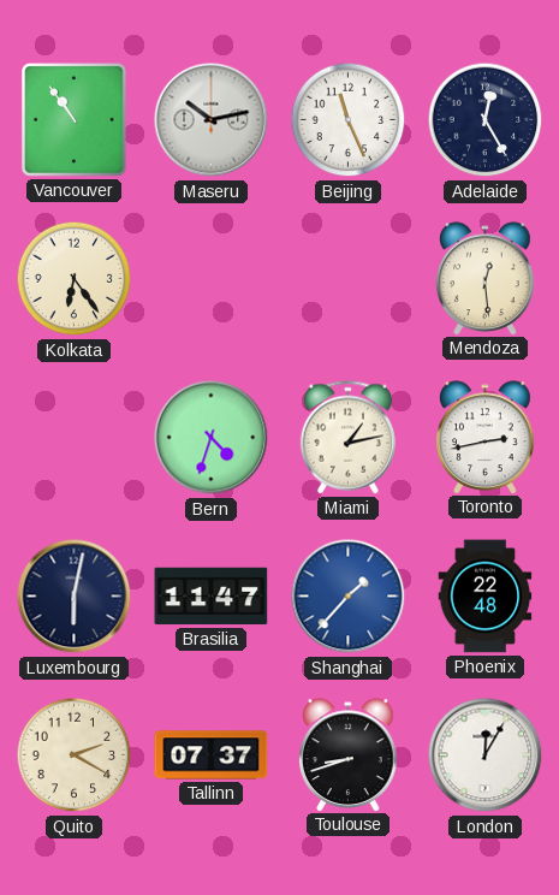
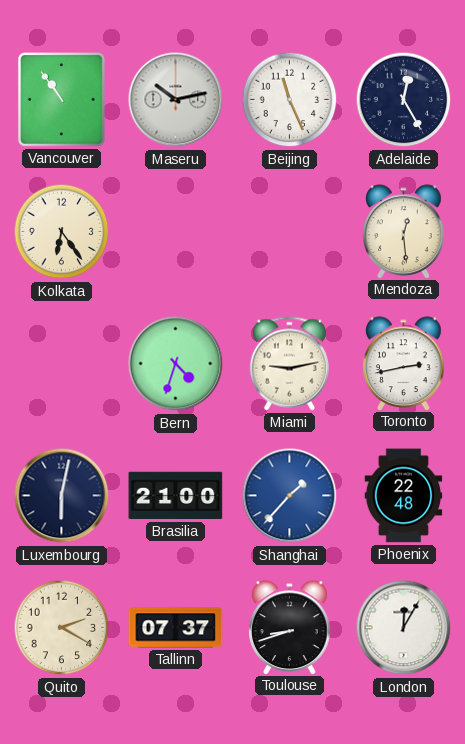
Miami: 1:13 -> 9:13
Brasilia: 11:47 -> 21:00
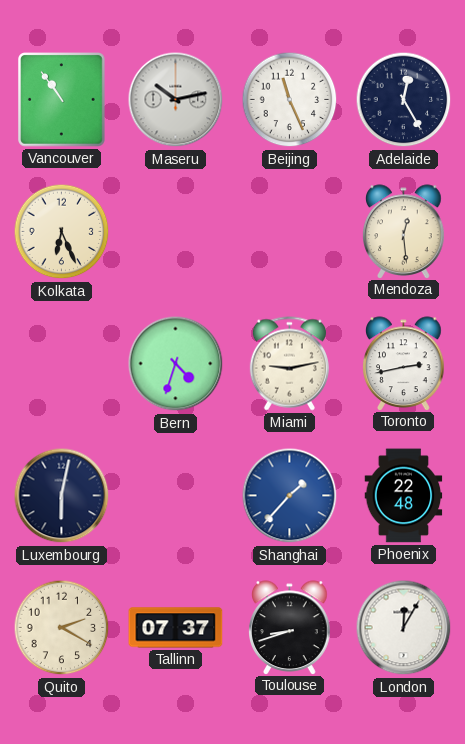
Kolkata: 6:24 -> 6:26
Brasilia: 21:00 -> none
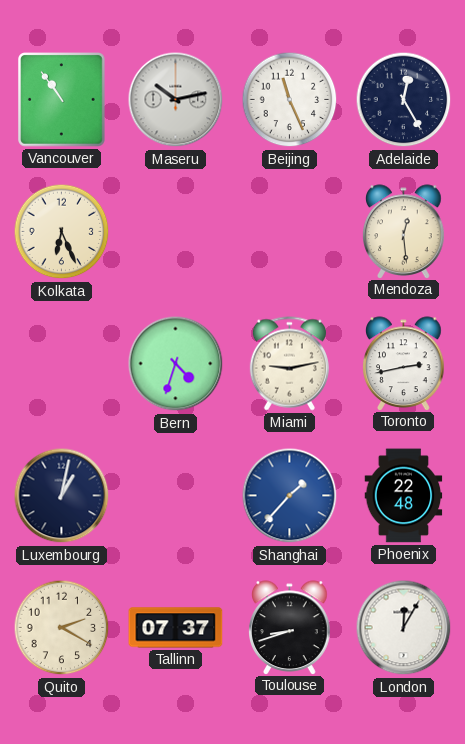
Luxembourg: 6:02 -> 1:02
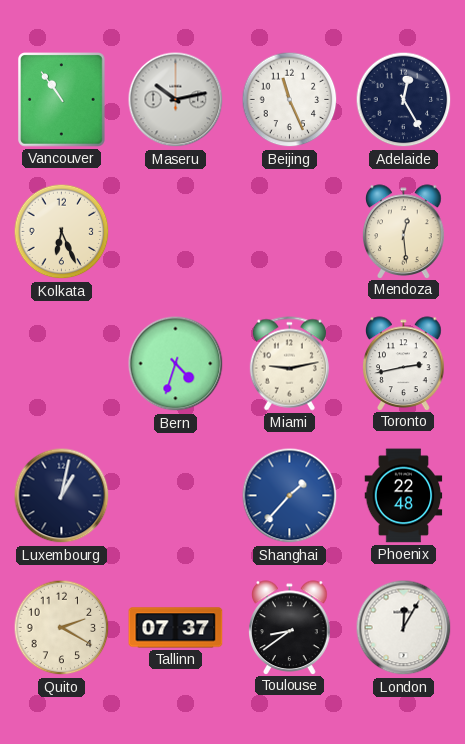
Toulouse: 8:42 -> 8:39
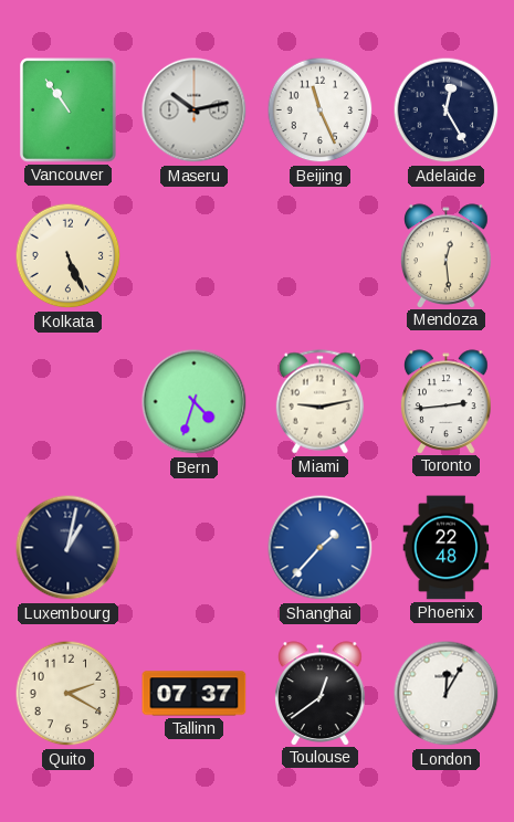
Kolkata: 6:26 -> 5:26
Toronto: 2:43 -> 2:44
Toulouse: 8:39 -> 12:39
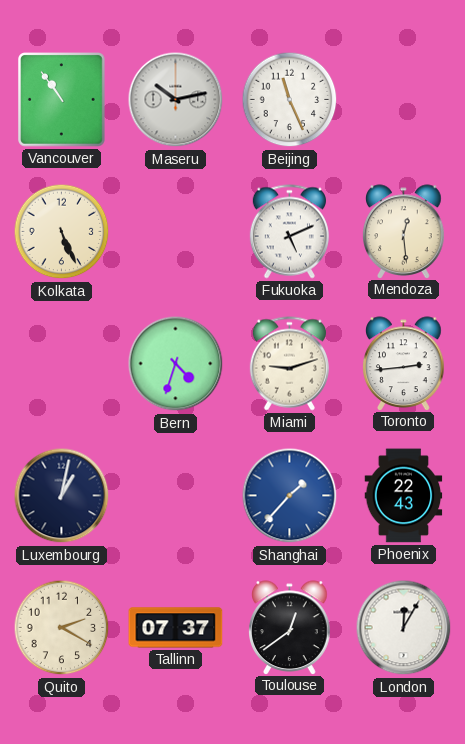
Adelaide: 12:25 -> none
Fukuoka: none -> 5:11
Miami: 9:13 -> 9:12
Phoenix: 22:48 -> 22:43
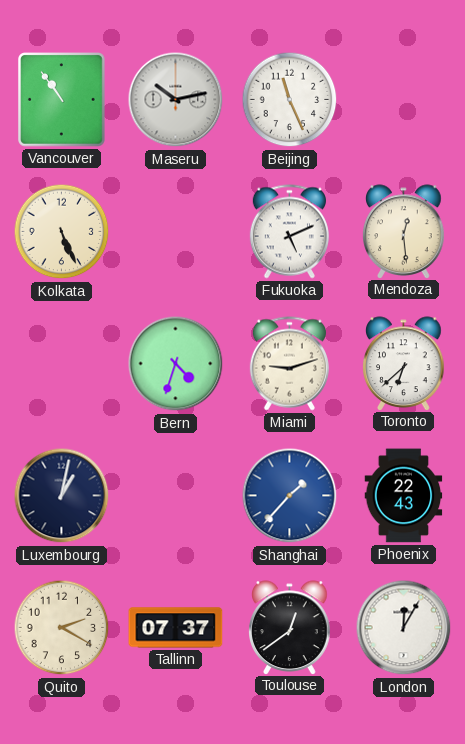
Toronto: 2:44 -> 6:38
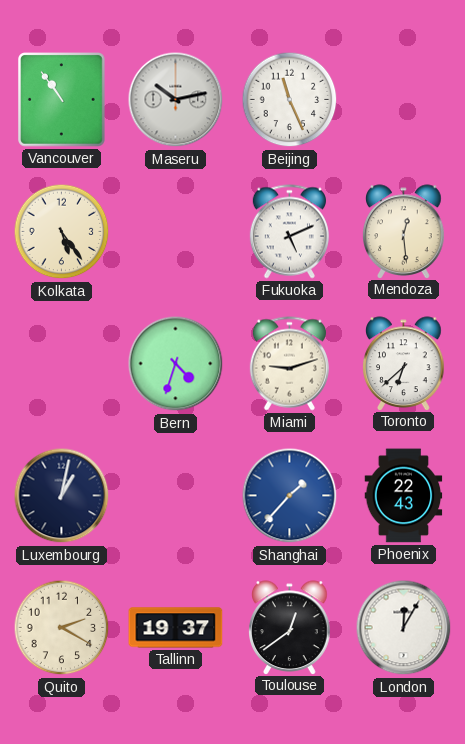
Kolkata: 5:26 -> 5:24
Tallinn: 07:37 -> 19:37
